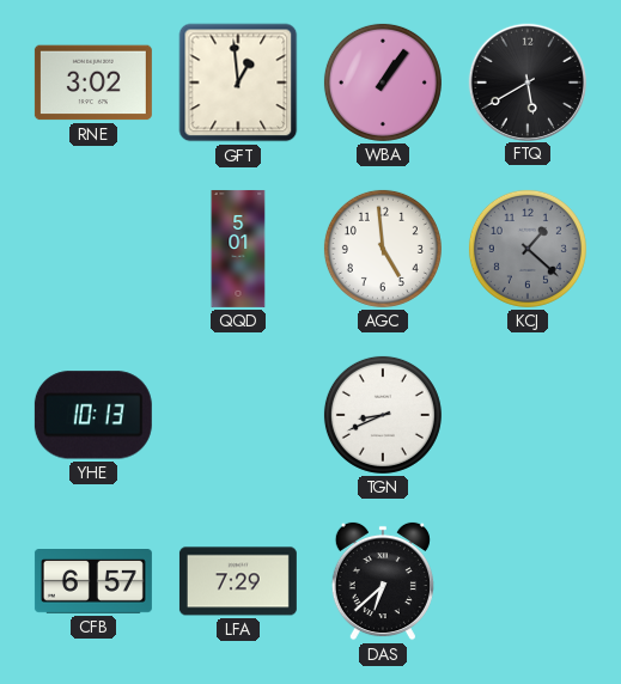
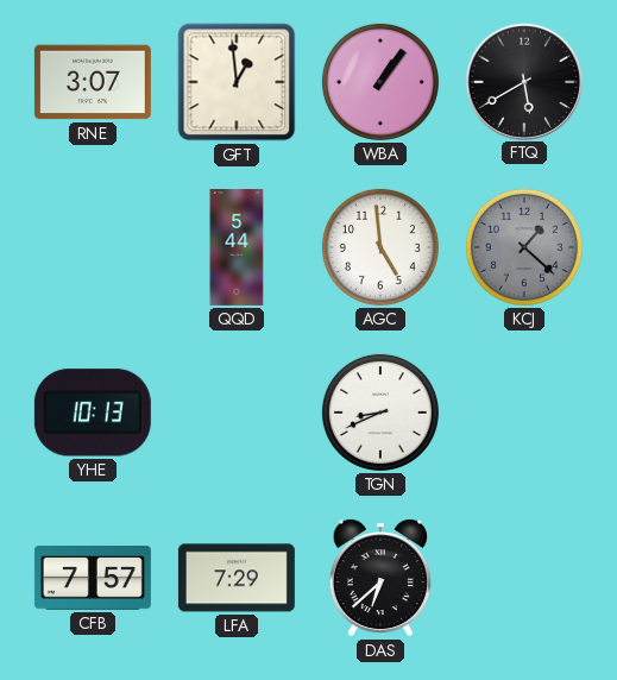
RNE: 3:02 -> 3:07
QQD: 5:01 -> 5:44
CFB: 6:57 -> 7:57
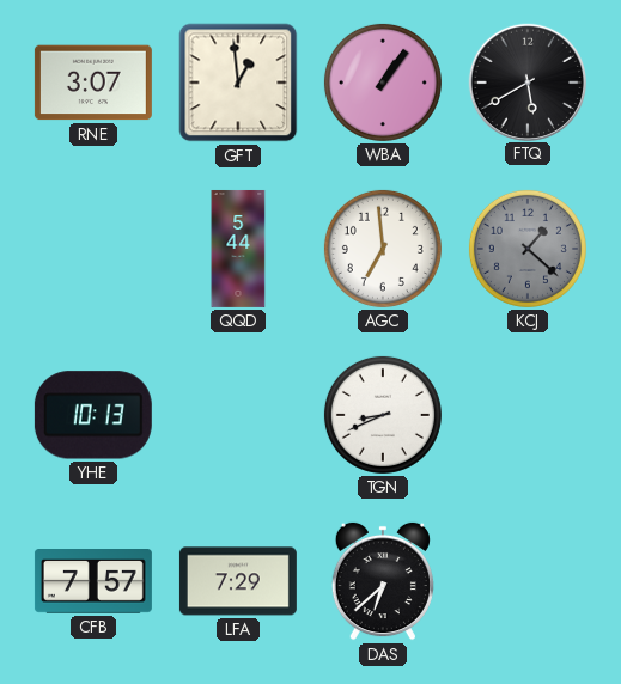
AGC: 4:59 -> 6:59
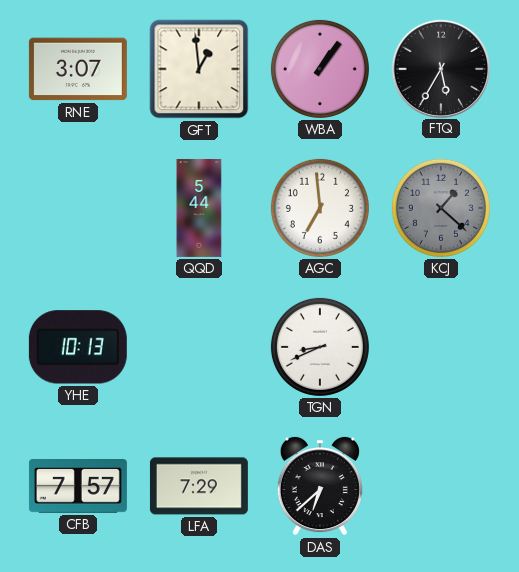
FTQ: 5:40 -> 5:35
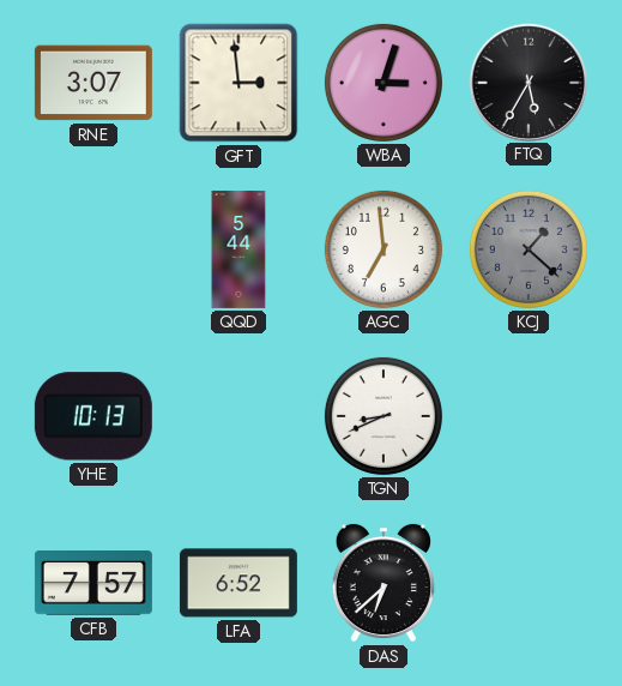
GFT: 12:59 -> 2:59
WBA: 1:06 -> 3:03
LFA: 7:29 -> 6:52
